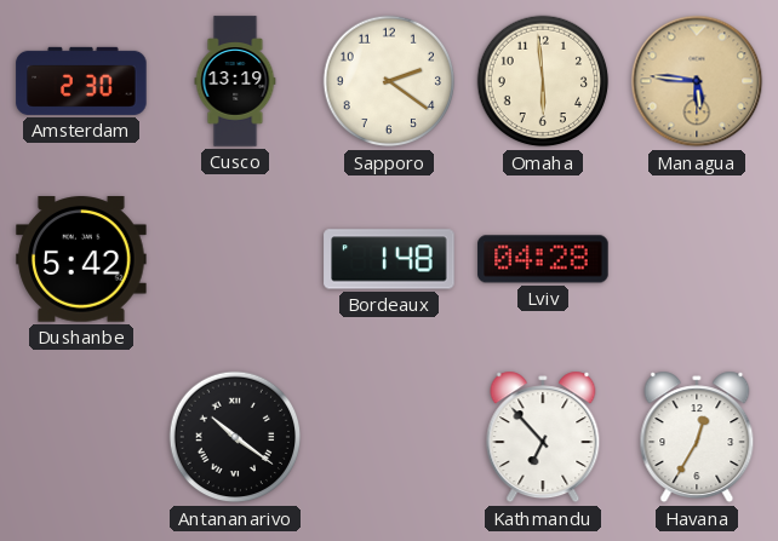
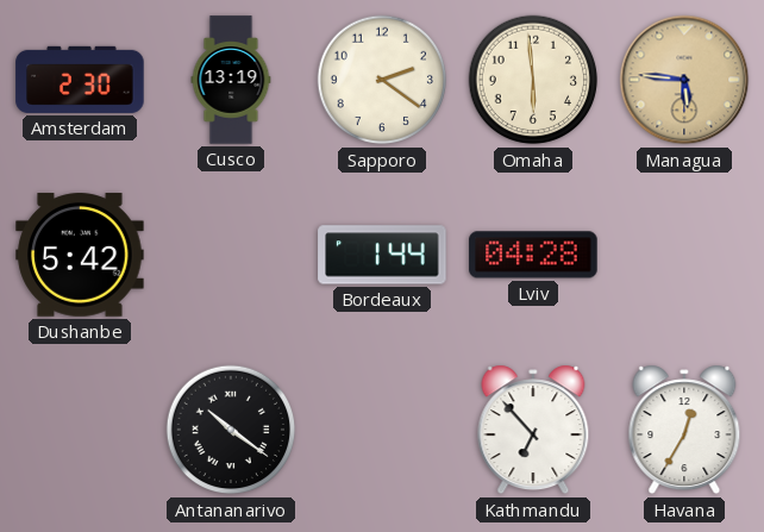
Bordeaux: 1:48 -> 1:44
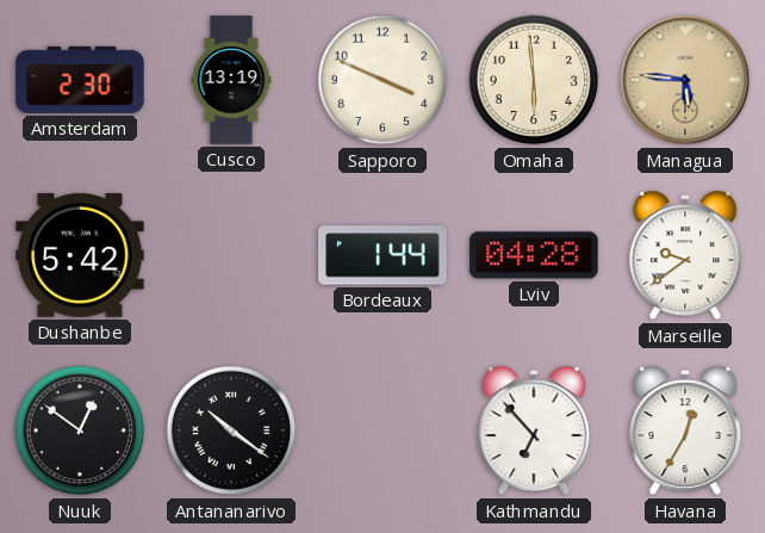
Sapporo: 2:21 -> 3:49
Marseille: none -> 9:39
Nuuk: none -> 12:51
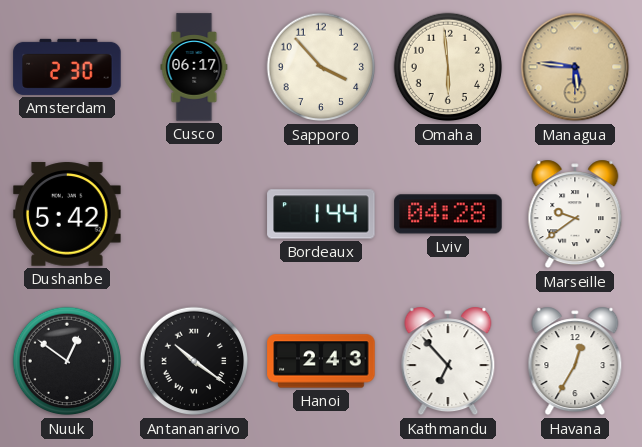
Cusco: 13:19 -> 06:17
Sapporo: 3:49 -> 3:53
Hanoi: none -> 2:43
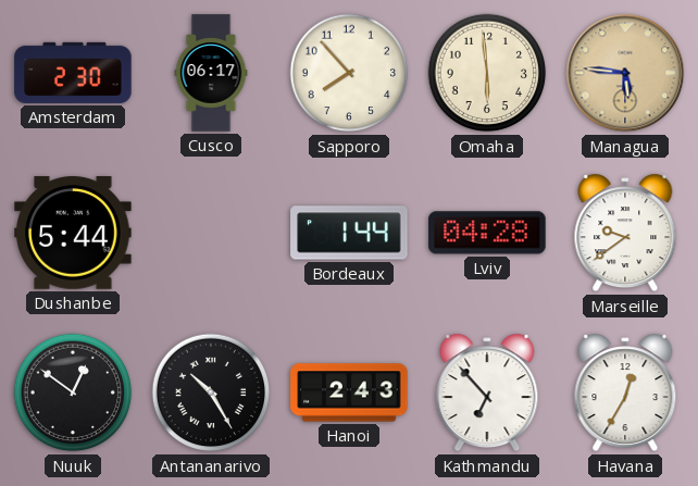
Sapporo: 3:53 -> 7:53
Dushanbe: 5:42 -> 5:44
Antananarivo: 10:21 -> 10:25
